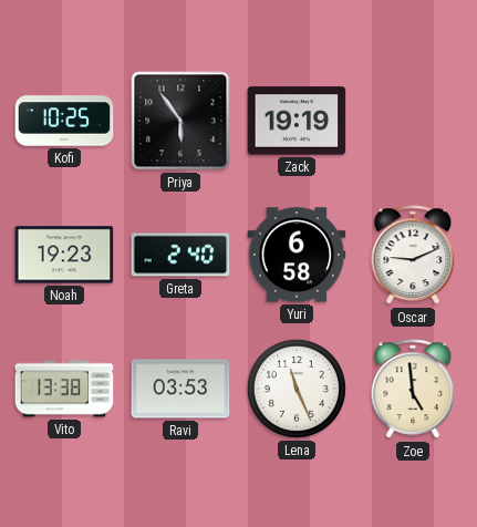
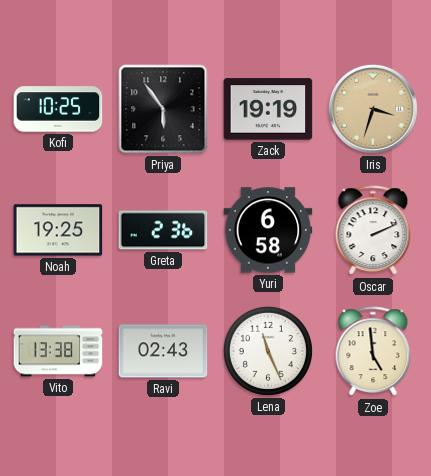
Iris: none -> 3:33
Noah: 19:23 -> 19:25
Greta: 2:40 -> 2:36
Oscar: 9:11 -> 2:11
Ravi: 03:53 -> 02:43
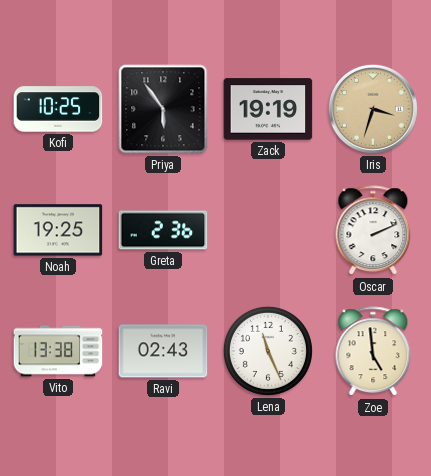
Yuri: 6:58 -> none
